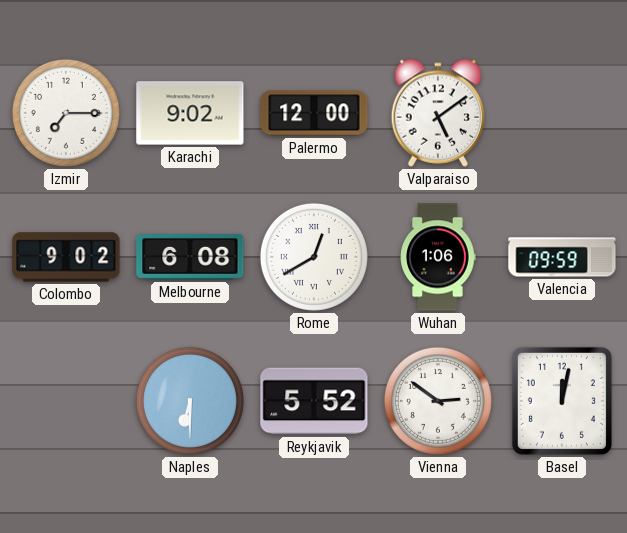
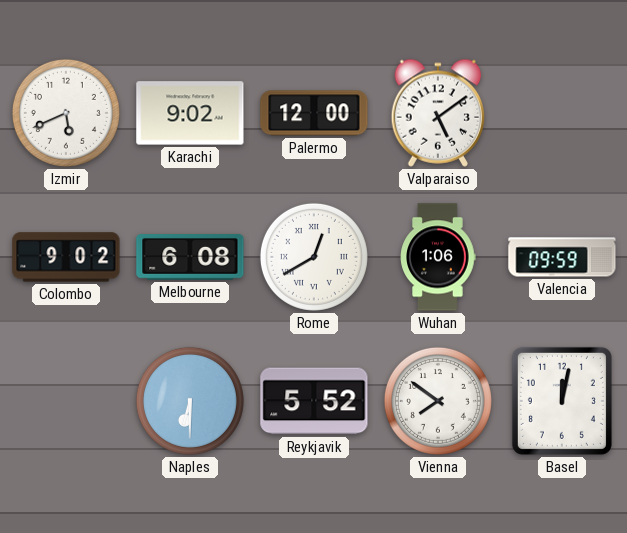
Izmir: 7:15 -> 5:41
Vienna: 2:51 -> 7:51
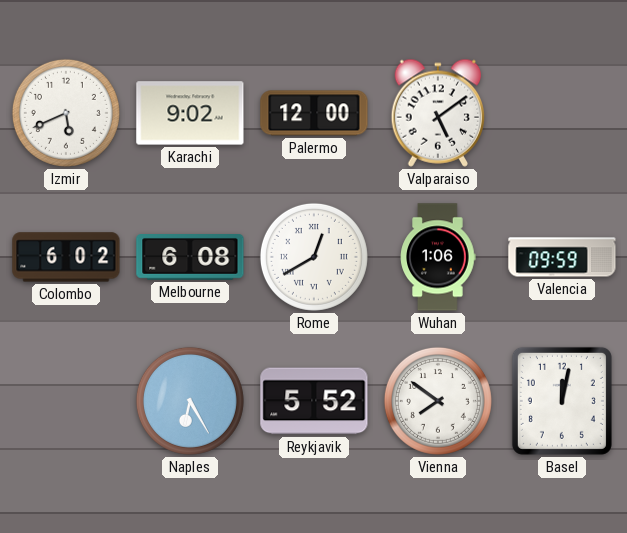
Colombo: 9:02 -> 6:02
Naples: 6:30 -> 6:25
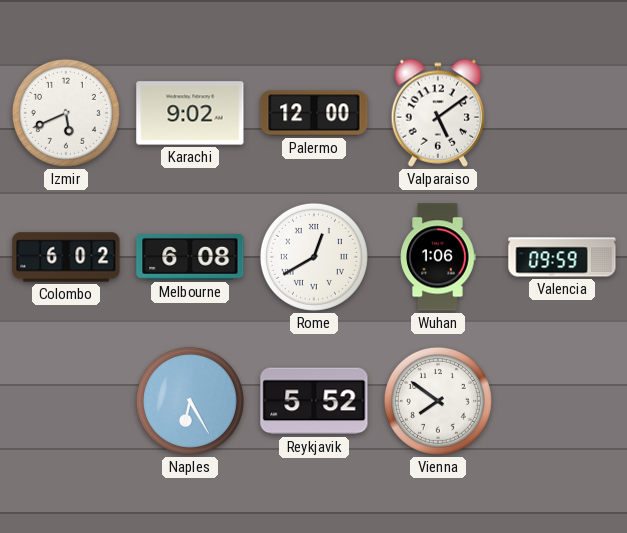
Basel: 12:02 -> none
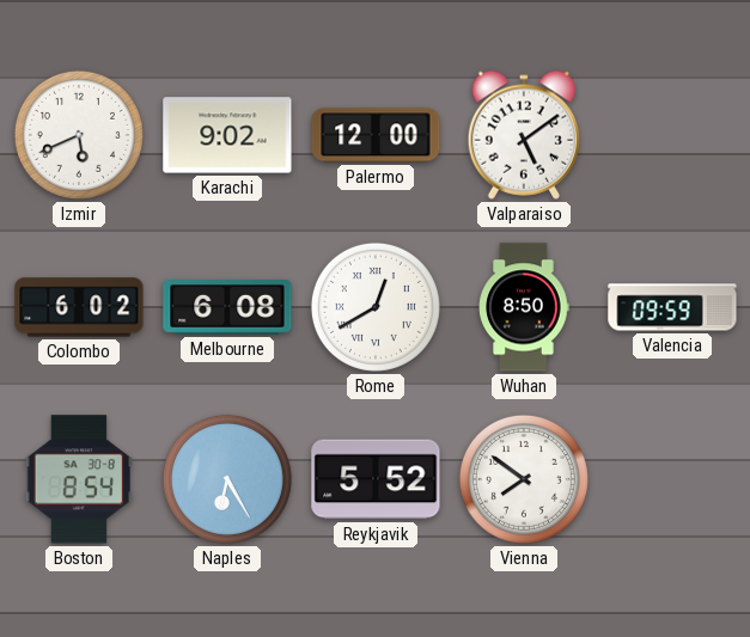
Wuhan: 1:06 -> 8:50
Boston: none -> 8:54
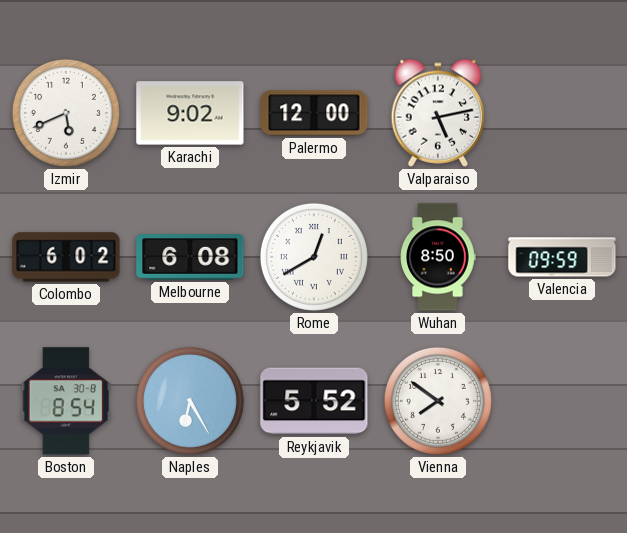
Valparaiso: 5:09 -> 5:13
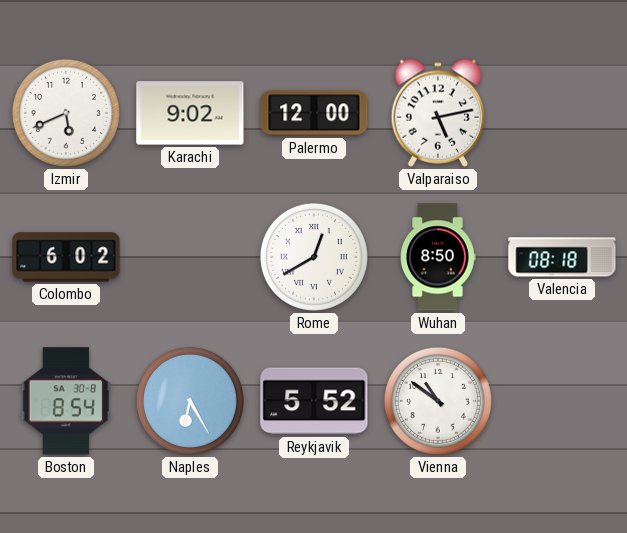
Melbourne: 6:08 -> none
Valencia: 09:59 -> 08:18
Vienna: 7:51 -> 10:51
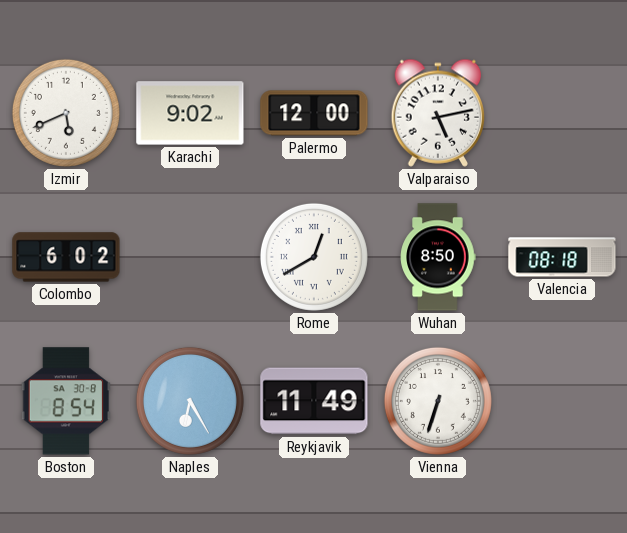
Reykjavik: 5:52 -> 11:49
Vienna: 10:51 -> 6:33
